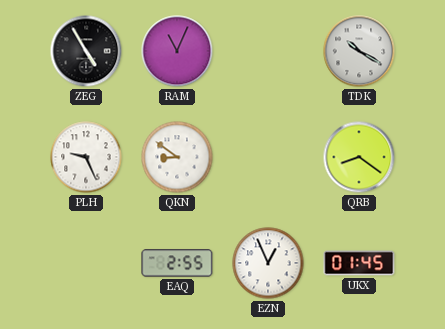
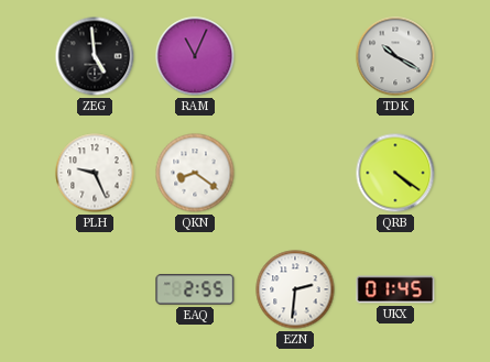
ZEG: 4:55 -> 4:59
QKN: 8:51 -> 8:21
QRB: 8:21 -> 4:21
EZN: 12:56 -> 2:31
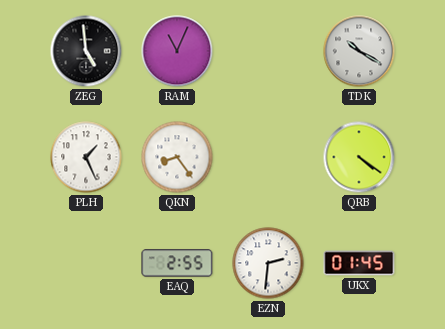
PLH: 9:26 -> 1:26
QKN: 8:21 -> 8:24
